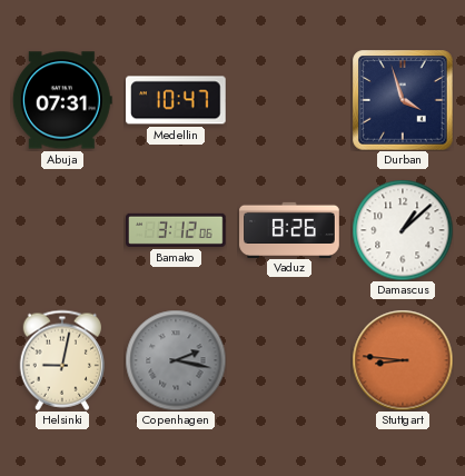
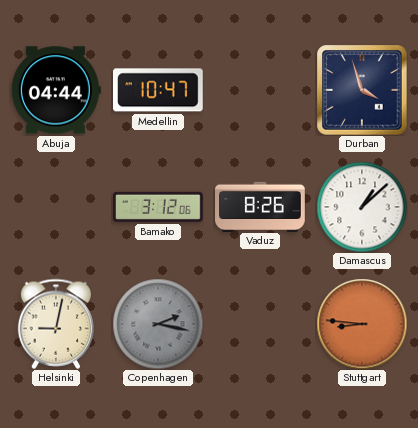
Abuja: 07:31 -> 04:44
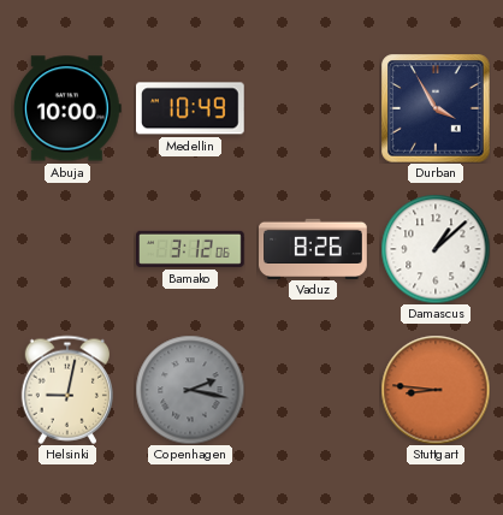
Abuja: 04:44 -> 10:00
Medellin: 10:47 -> 10:49
Durban: 3:57 -> 3:55
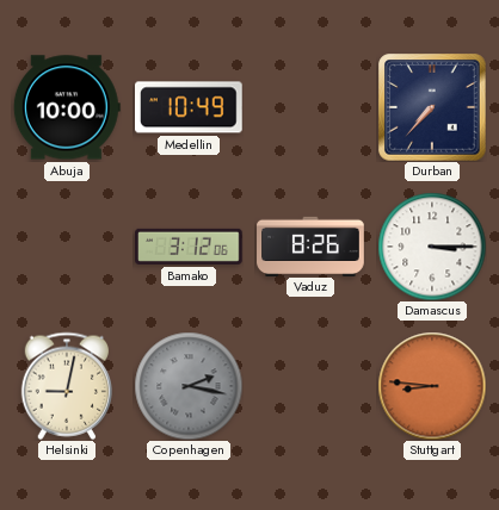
Durban: 3:55 -> 7:37
Damascus: 1:08 -> 3:15
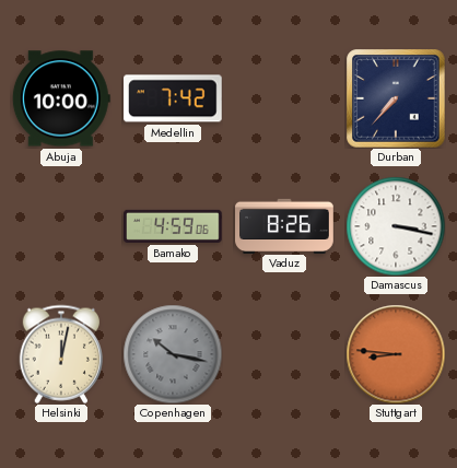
Medellin: 10:49 -> 7:42
Bamako: 3:12 -> 4:59
Damascus: 3:15 -> 3:17
Helsinki: 9:02 -> 12:02
Copenhagen: 2:17 -> 10:17
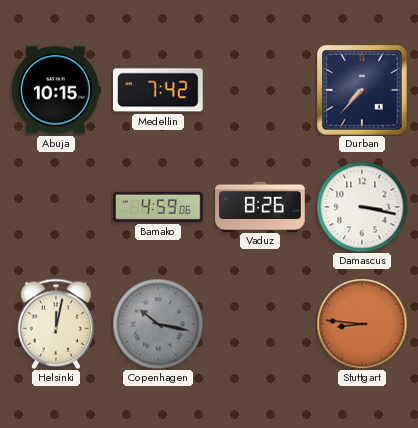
Abuja: 10:00 -> 10:15
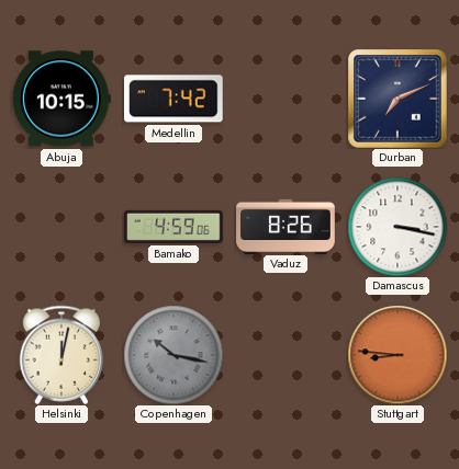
Durban: 7:37 -> 7:11
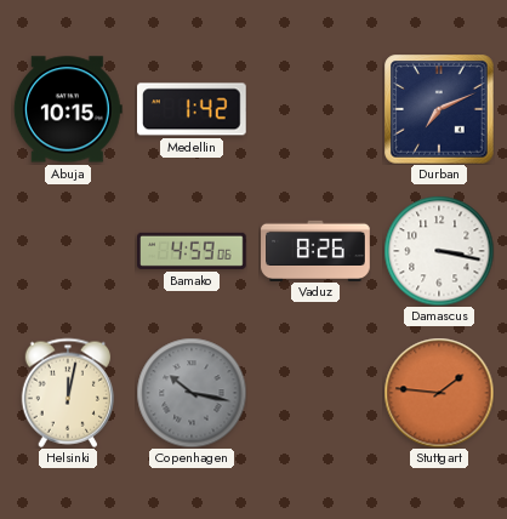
Medellin: 7:42 -> 1:42
Stuttgart: 8:46 -> 1:46
